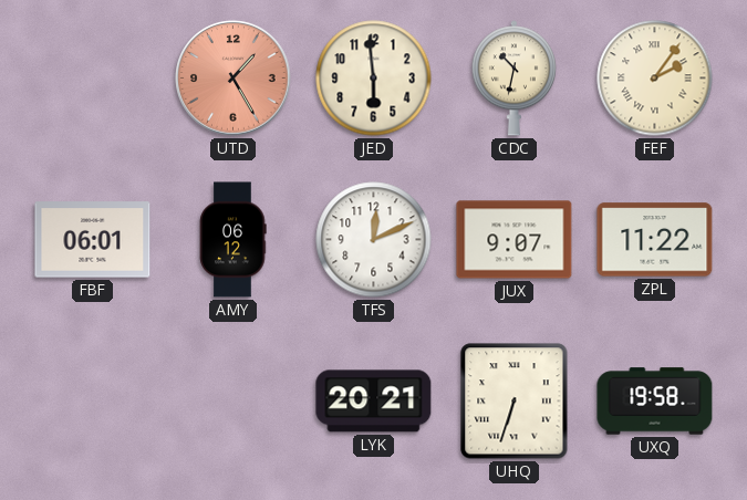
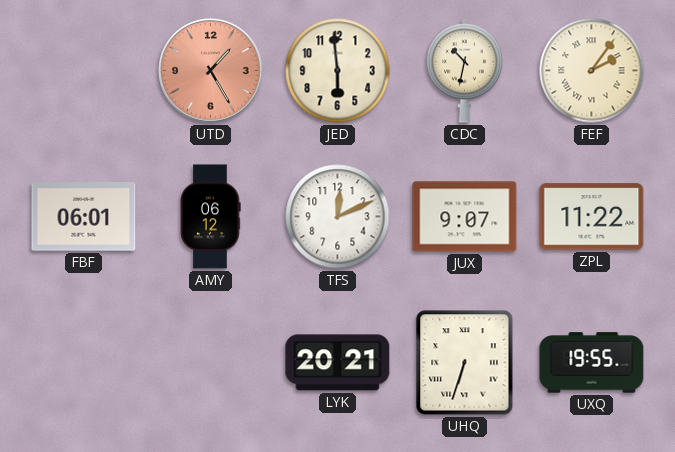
UXQ: 19:58 -> 19:55
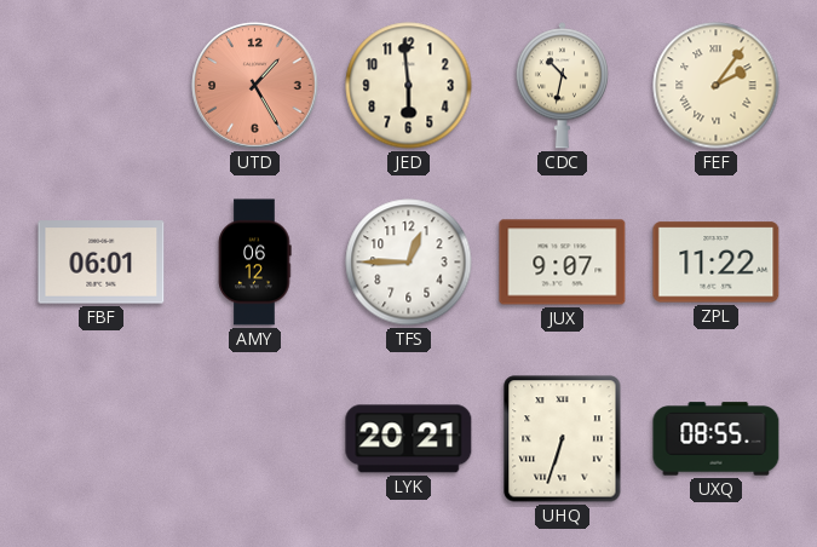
TFS: 12:11 -> 12:45
UXQ: 19:55 -> 08:55
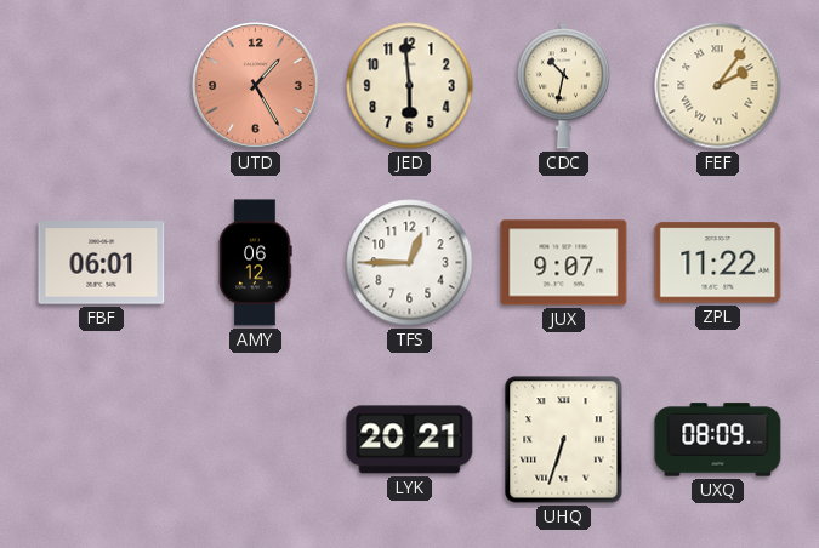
UXQ: 08:55 -> 08:09
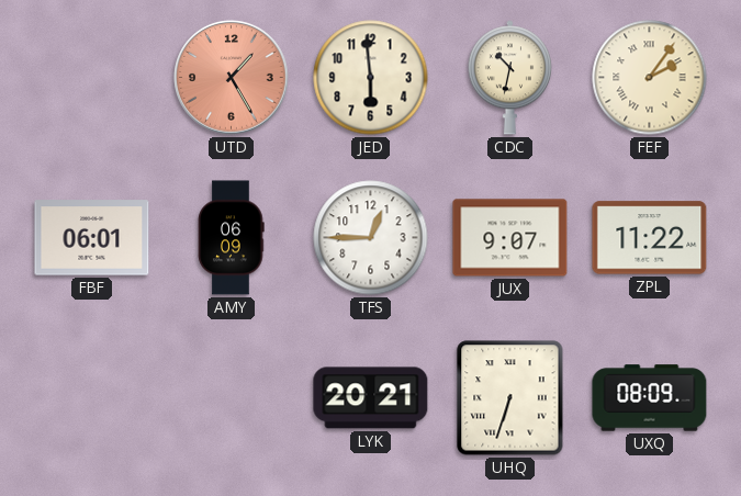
AMY: 06:12 -> 06:09
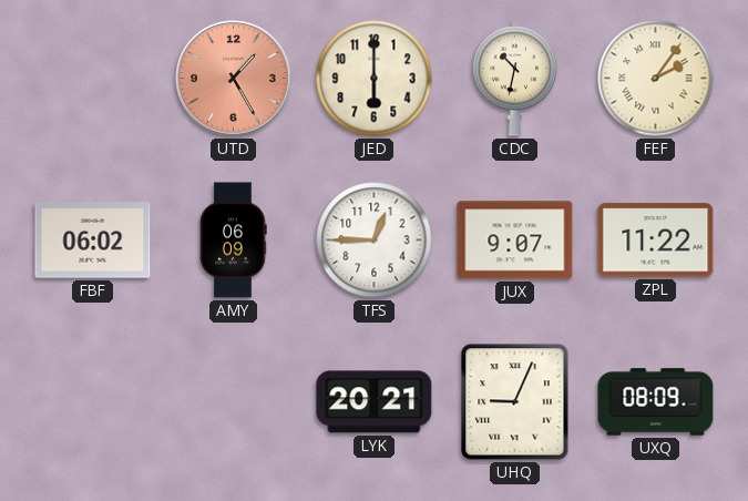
JED: 5:59 -> 6:00
FBF: 06:01 -> 06:02
UHQ: 6:33 -> 9:04
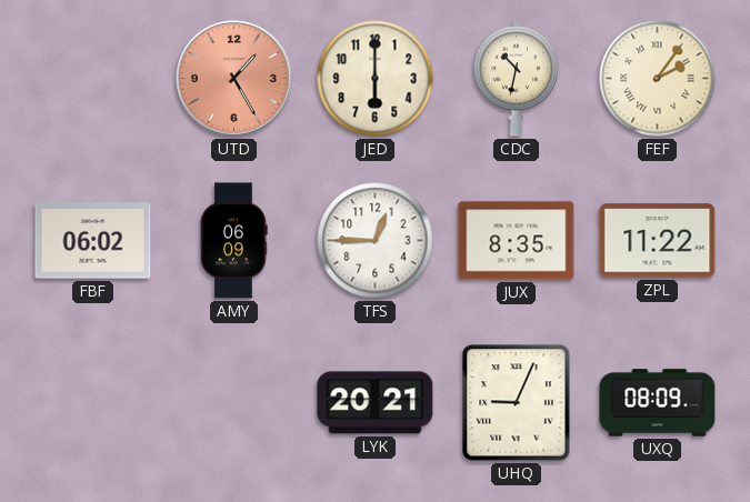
JUX: 9:07 -> 8:35
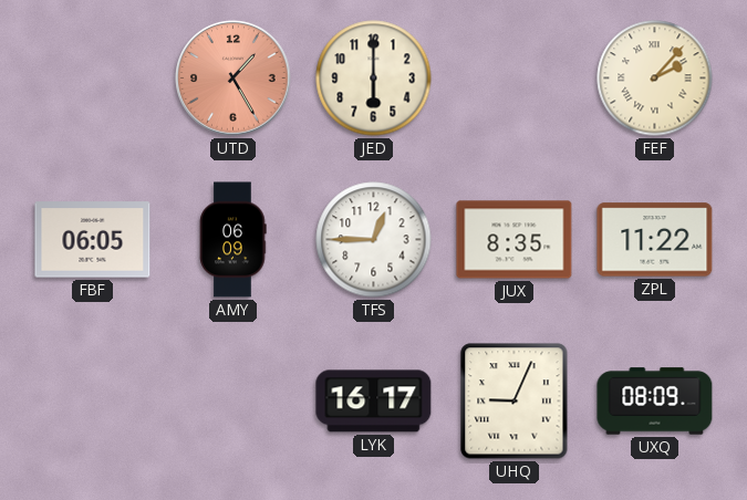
CDC: 10:32 -> none
FEF: 2:06 -> 2:07
FBF: 06:02 -> 06:05
LYK: 20:21 -> 16:17
